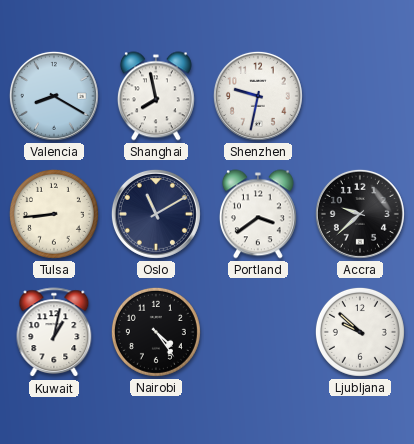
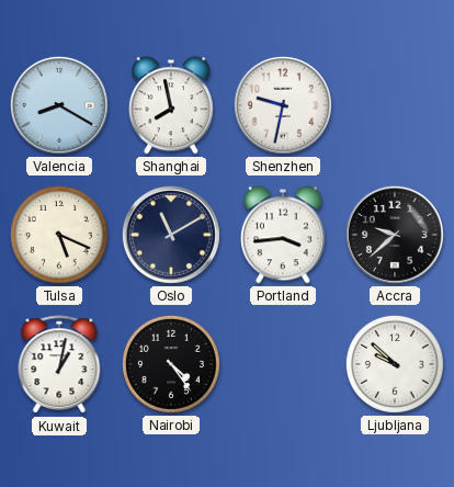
Tulsa: 8:44 -> 5:19
Portland: 3:39 -> 3:44
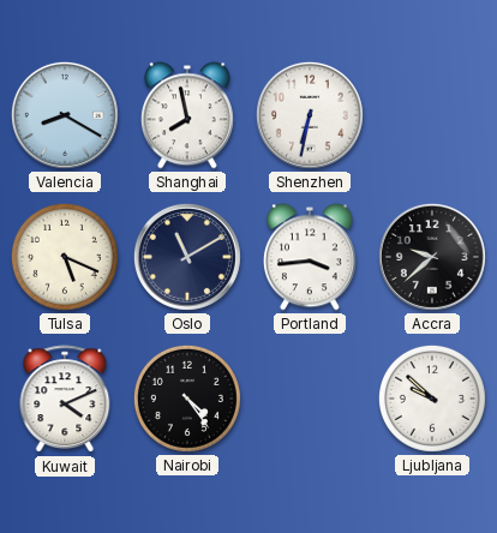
Shenzhen: 9:32 -> 6:32
Kuwait: 1:02 -> 4:11
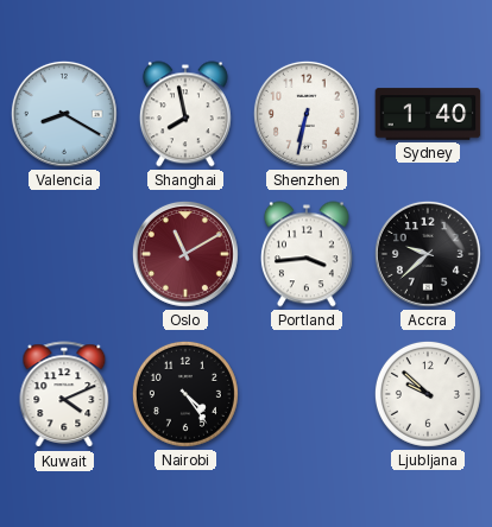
Sydney: none -> 1:40
Tulsa: 5:19 -> none
Oslo dial: navy -> burgundy
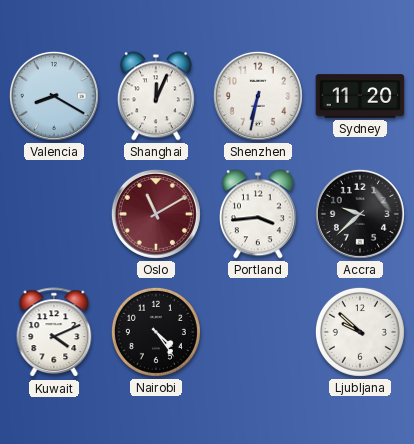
Shanghai: 7:58 -> 12:04
Sydney: 1:40 -> 11:20
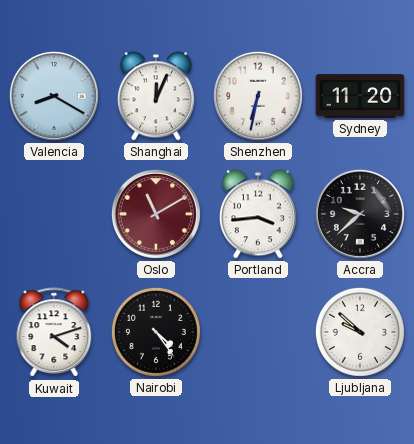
Kuwait: 4:11 -> 4:12
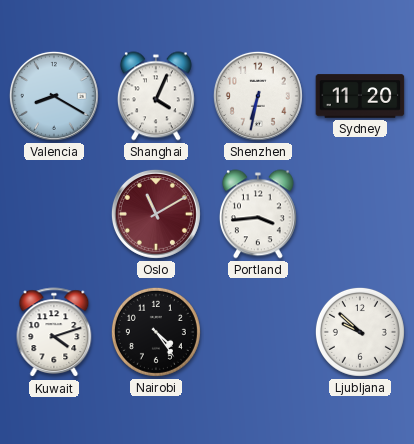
Shanghai: 12:04 -> 4:04
Accra: 9:38 -> none
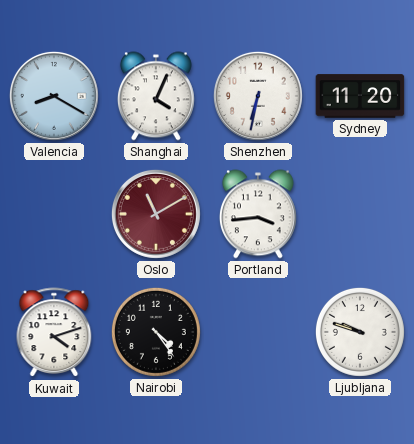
Ljubljana: 9:52 -> 9:48
